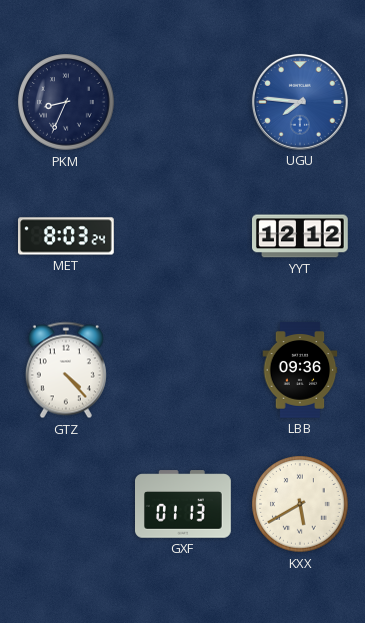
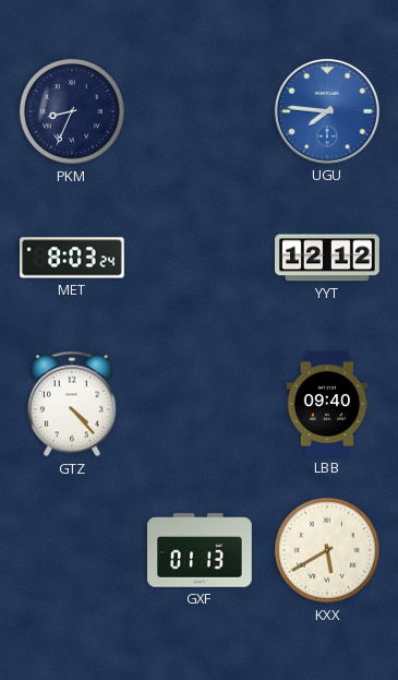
LBB: 09:36 -> 09:40
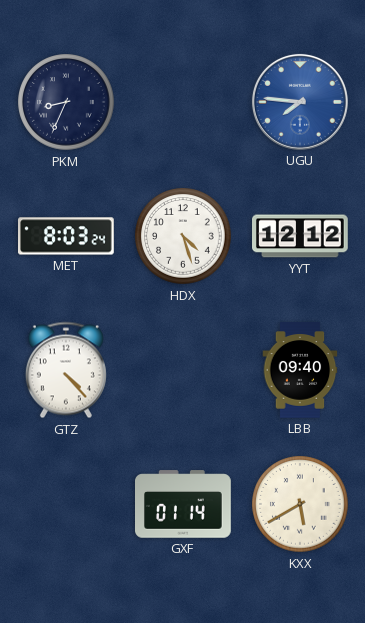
HDX: none -> 4:27
GXF: 01:13 -> 01:14
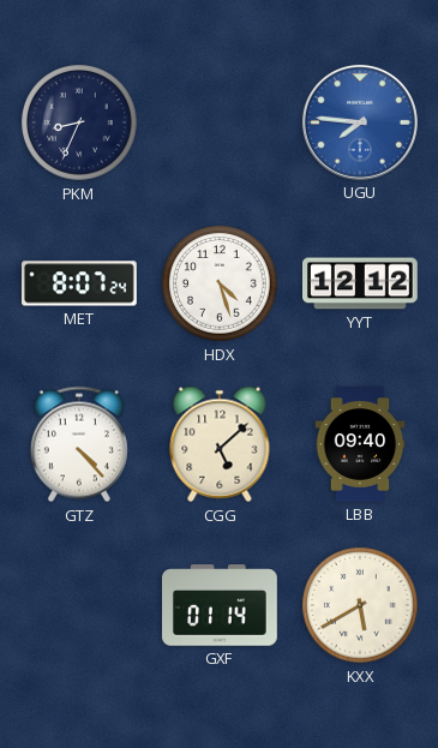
MET: 8:03 -> 8:07
CGG: none -> 5:08
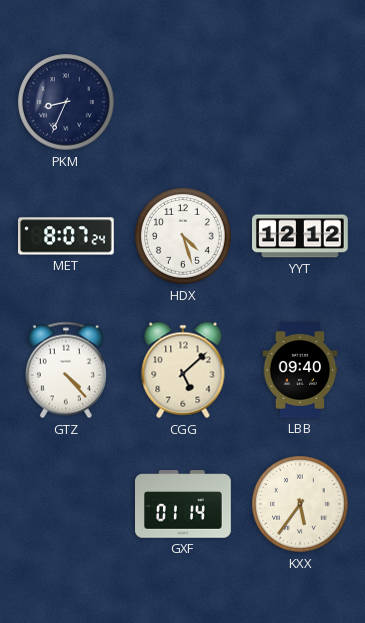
UGU: 7:46 -> none
KXX: 5:40 -> 5:36
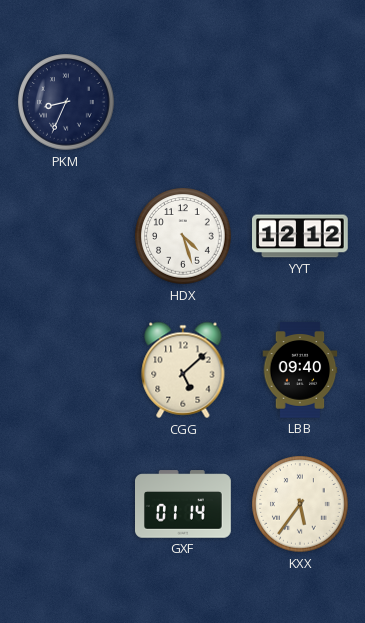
MET: 8:07 -> none
GTZ: 4:23 -> none
